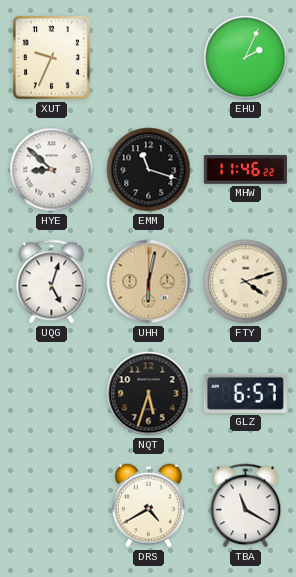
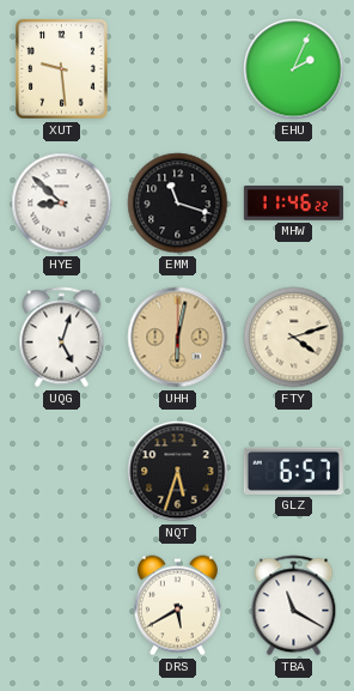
XUT: 9:34 -> 9:29
DRS: 4:40 -> 5:40
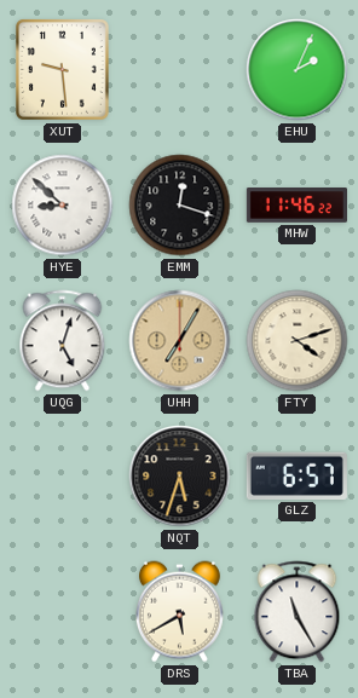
EMM: 11:18 -> 12:18
UHH: 6:02 -> 7:05
TBA: 11:20 -> 11:25
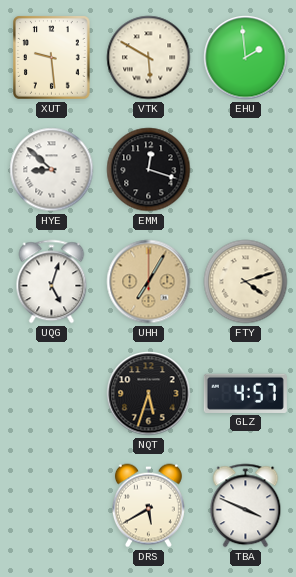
VTK: none -> 5:50
EHU: 2:04 -> 1:59
MHW: 11:46 -> none
GLZ: 6:57 -> 4:57
TBA: 11:25 -> 3:49
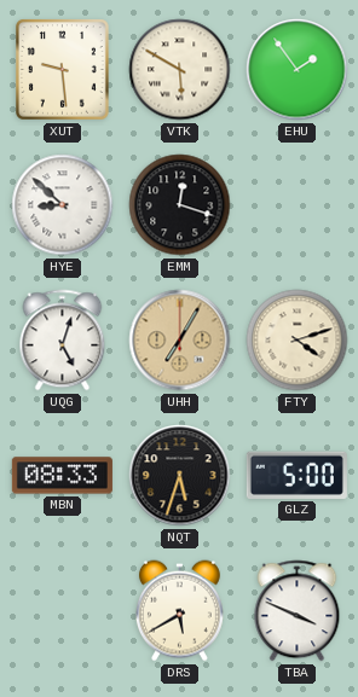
EHU: 1:59 -> 1:54
MBN: none -> 08:33
GLZ: 4:57 -> 5:00
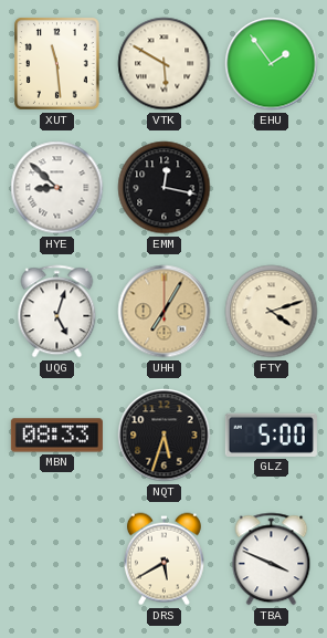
XUT: 9:29 -> 11:29
EMM: 12:18 -> 12:17
